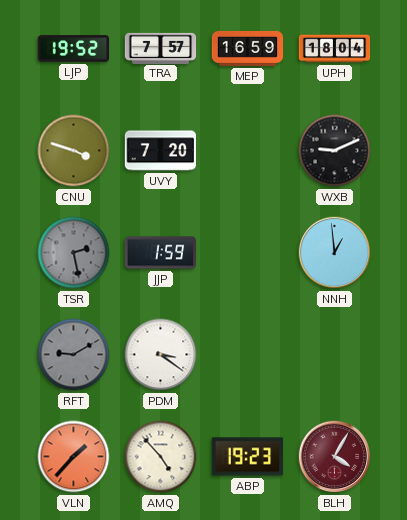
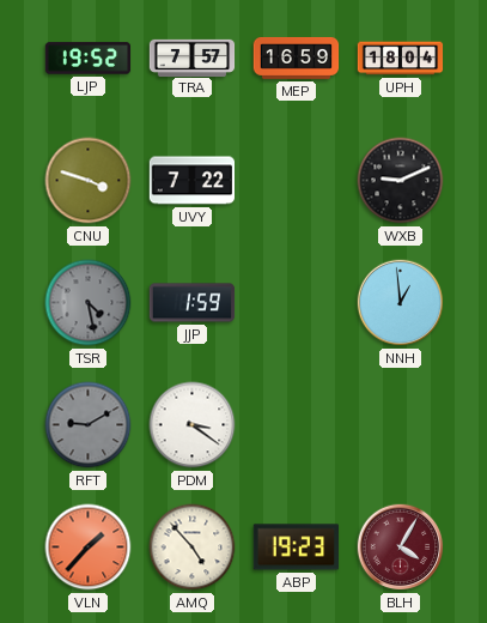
UVY: 7:20 -> 7:22
TSR: 2:28 -> 4:28
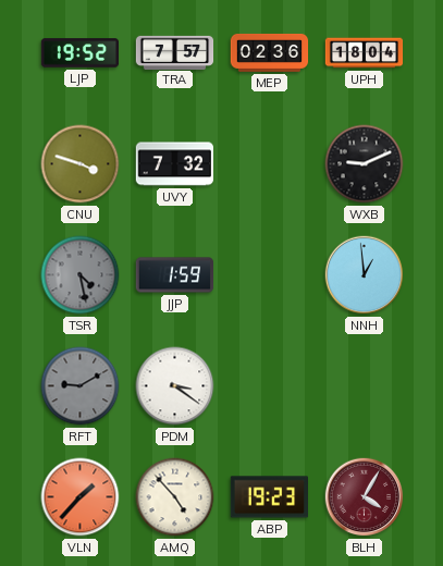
MEP: 16:59 -> 02:36
UVY: 7:22 -> 7:32
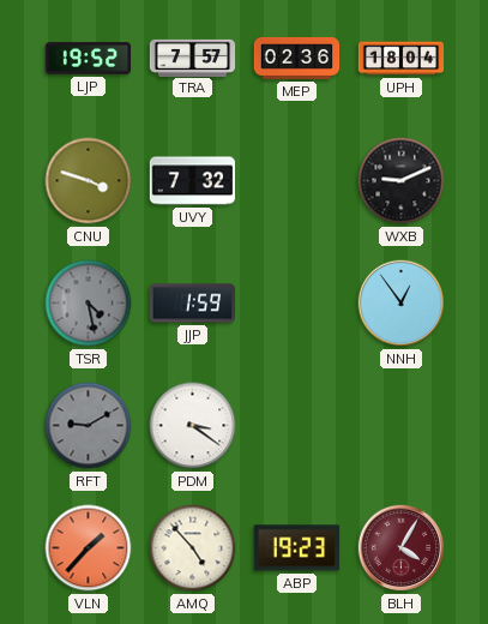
NNH: 12:59 -> 12:54
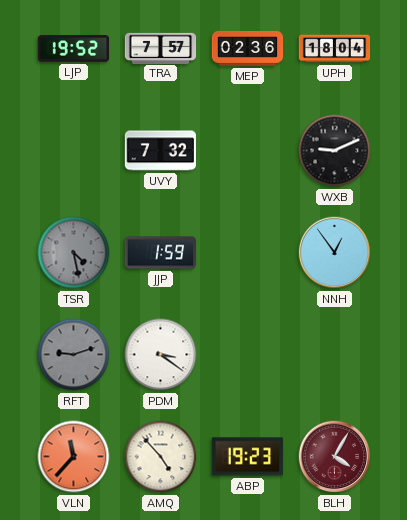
CNU: 3:48 -> none
RFT: 9:10 -> 9:12
VLN: 1:37 -> 11:37
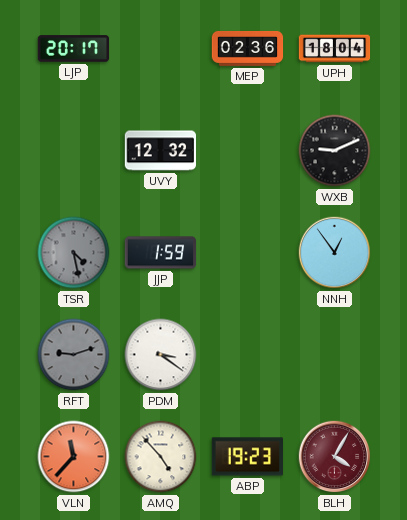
LJP: 19:52 -> 20:17
TRA: 7:57 -> none
UVY: 7:32 -> 12:32
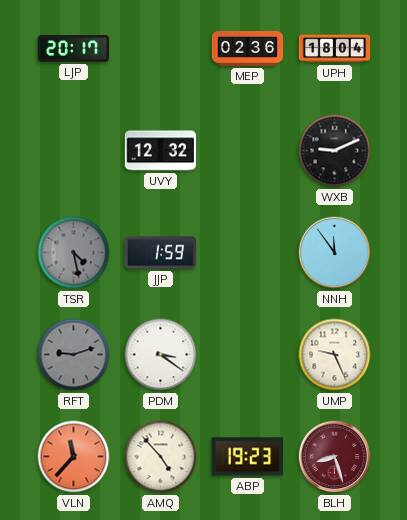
NNH: 12:54 -> 11:54
UMP: none -> 9:26
BLH: 4:05 -> 8:27
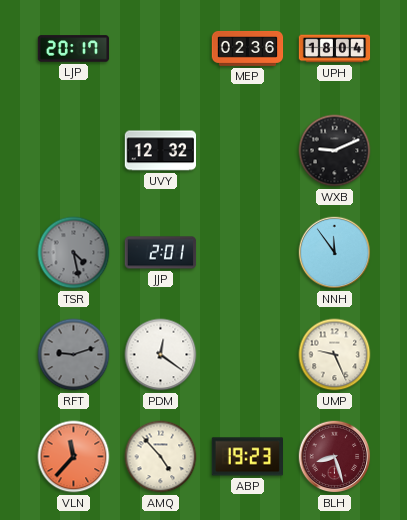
JJP: 1:59 -> 2:01
PDM: 3:21 -> 12:21
